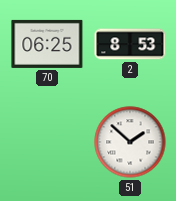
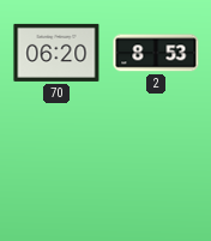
70: 06:25 -> 06:20
51: 1:52 -> none
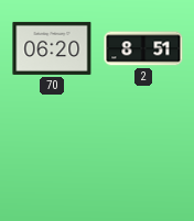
2: 8:53 -> 8:51
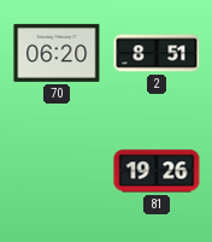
81: none -> 19:26
